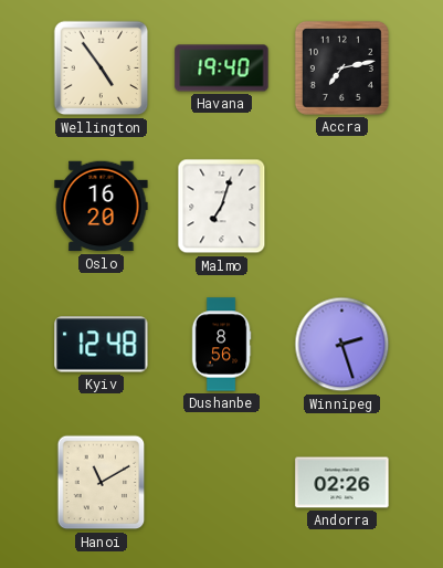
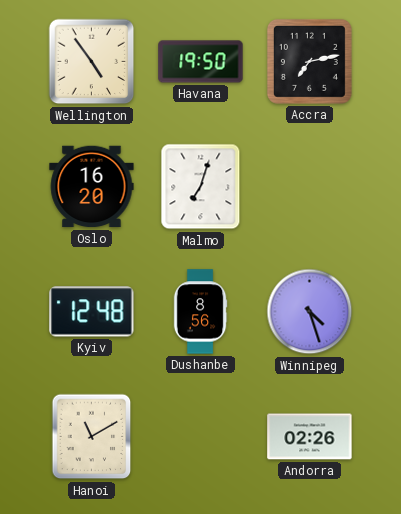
Havana: 19:40 -> 19:50
Winnipeg: 2:27 -> 4:27
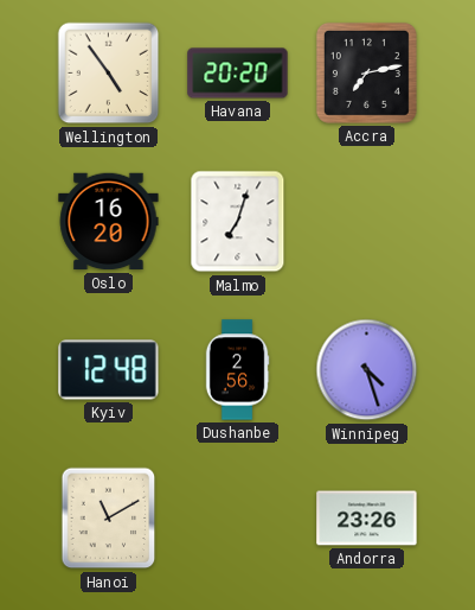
Havana: 19:50 -> 20:20
Dushanbe: 8:56 -> 2:56
Andorra: 02:26 -> 23:26
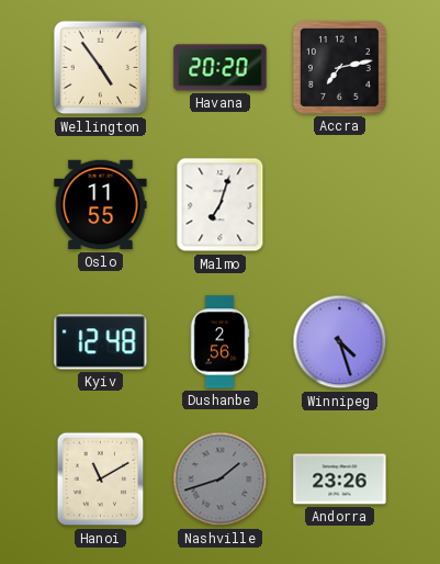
Oslo: 16:20 -> 11:55
Nashville: none -> 1:42
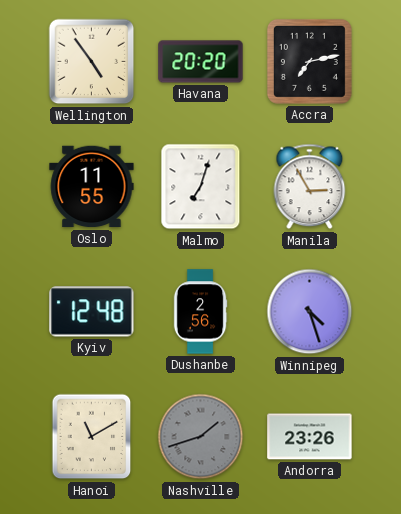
Manila: none -> 2:55
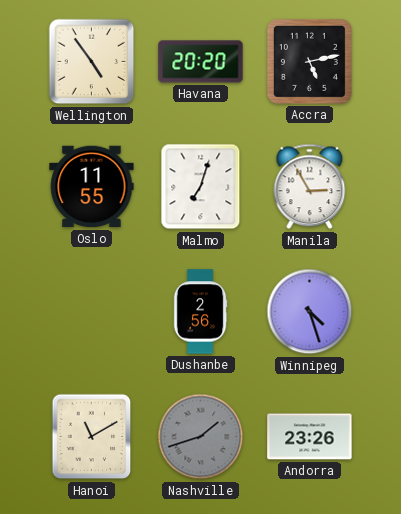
Accra: 7:13 -> 5:13
Kyiv: 12:48 -> none
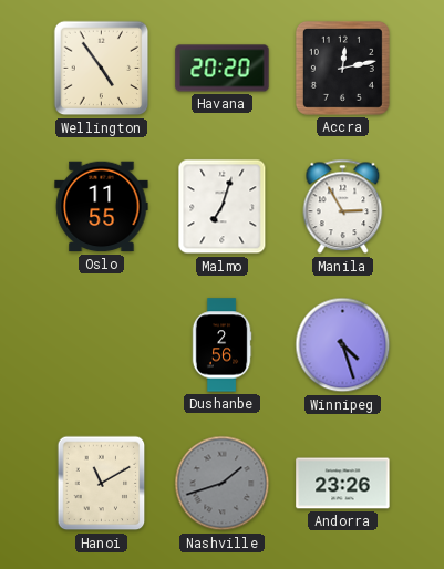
Accra: 5:13 -> 12:13
